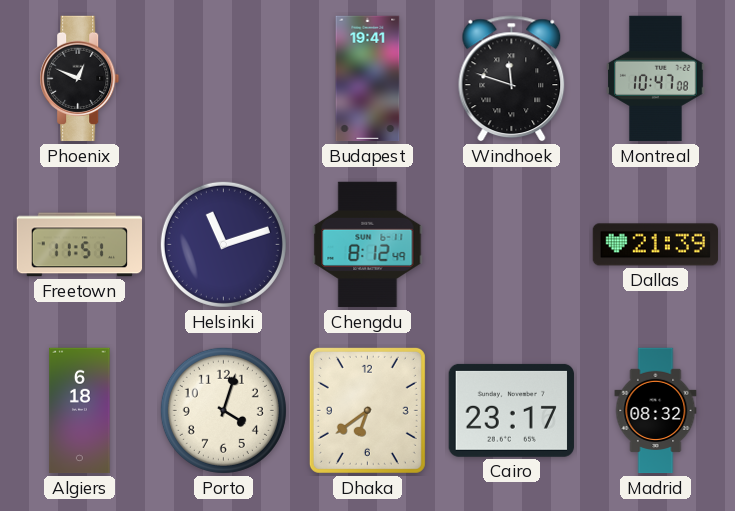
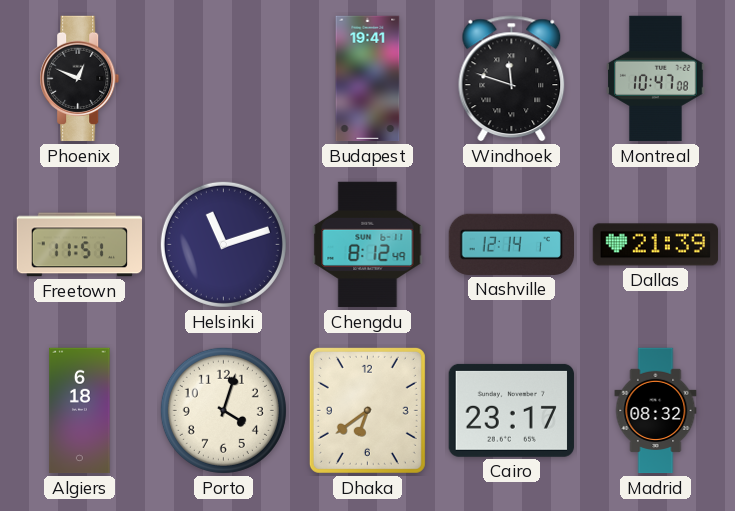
Nashville: none -> 12:14
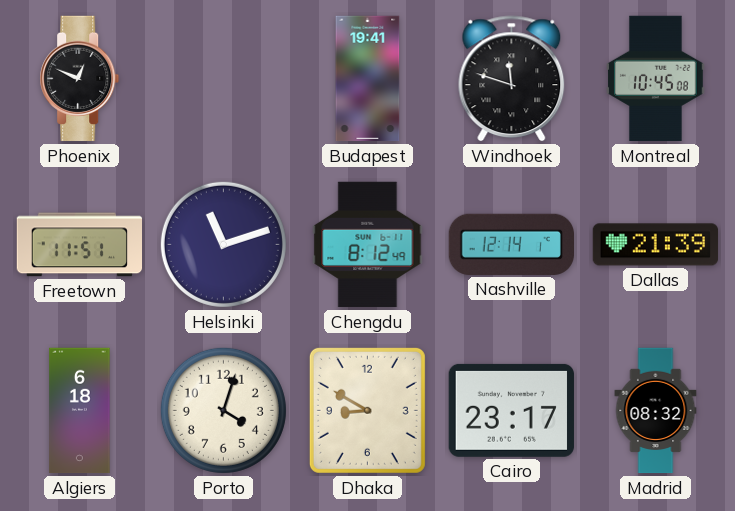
Montreal: 10:47 -> 10:45
Dhaka: 6:39 -> 8:50
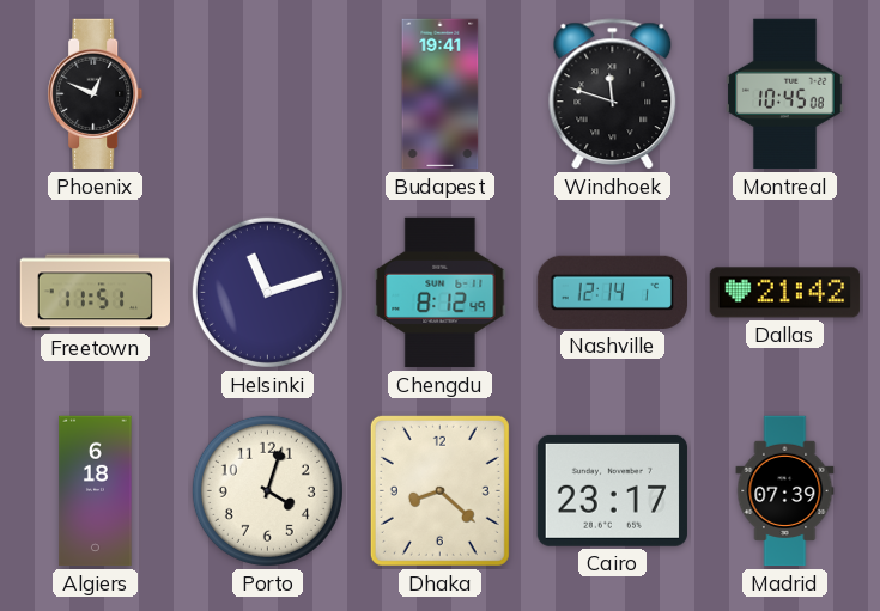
Dallas: 21:39 -> 21:42
Dhaka: 8:50 -> 8:22
Madrid: 08:32 -> 07:39
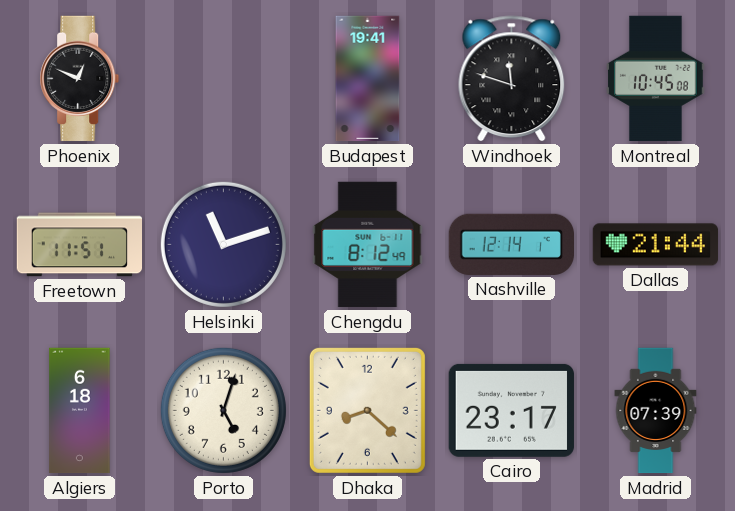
Dallas: 21:42 -> 21:44
Porto: 4:03 -> 5:03
